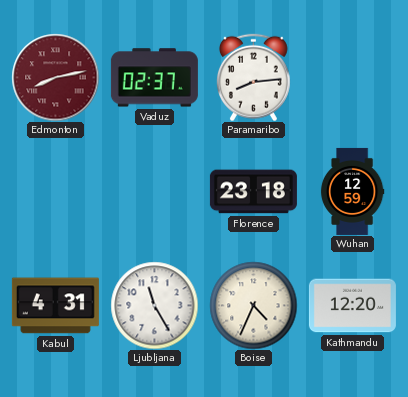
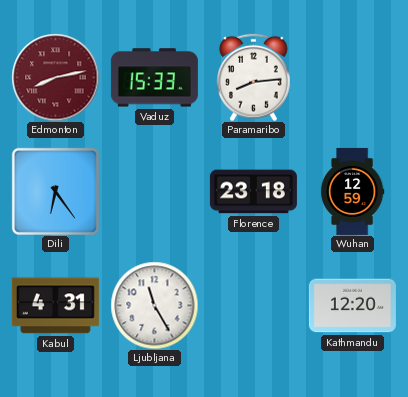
Vaduz: 02:37 -> 15:33
Dili: none -> 6:24
Boise: 4:34 -> none
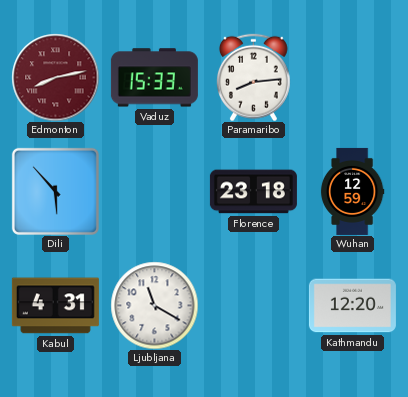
Dili: 6:24 -> 5:53
Ljubljana: 11:25 -> 11:20
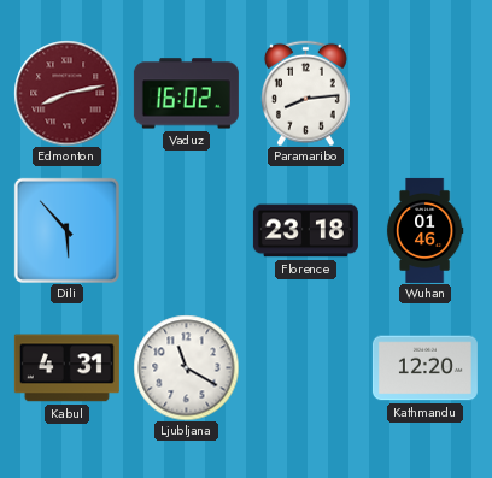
Vaduz: 15:33 -> 16:02
Wuhan: 12:59 -> 01:46
